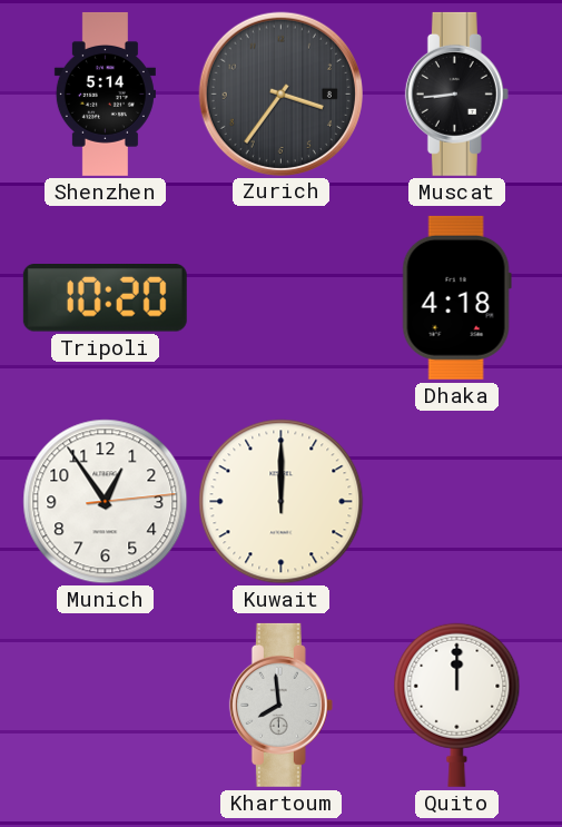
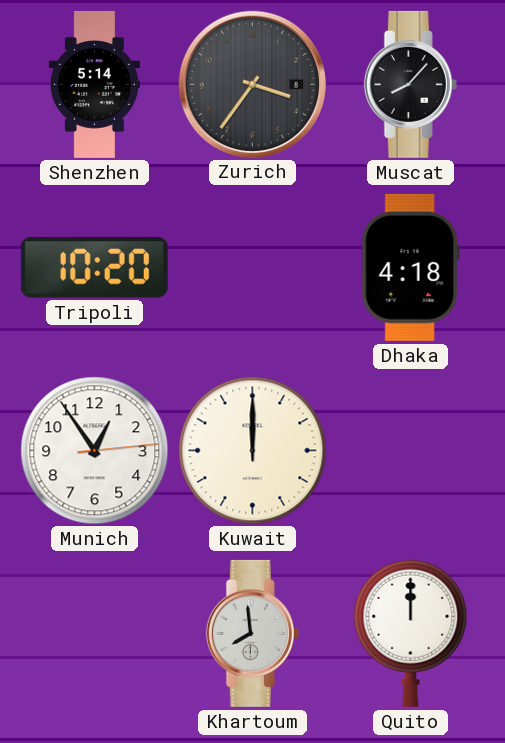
Muscat: 8:44 -> 8:07
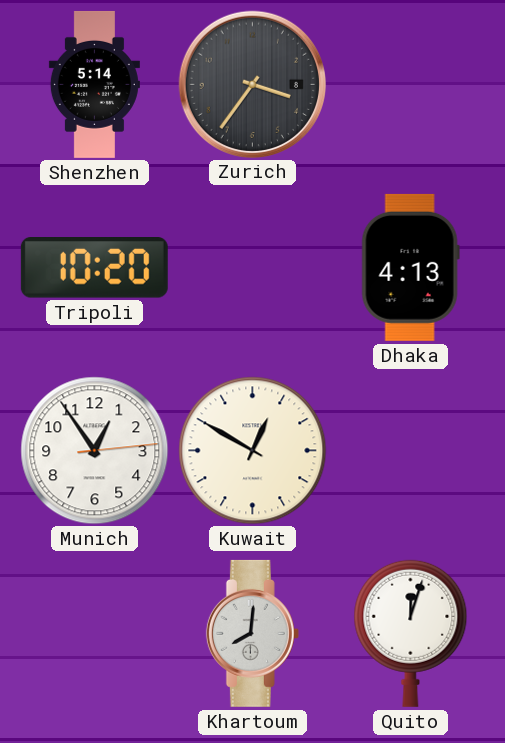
Muscat: 8:07 -> none
Dhaka: 4:18 -> 4:13
Kuwait: 12:00 -> 12:50
Khartoum: 7:59 -> 8:01
Quito: 12:00 -> 12:03
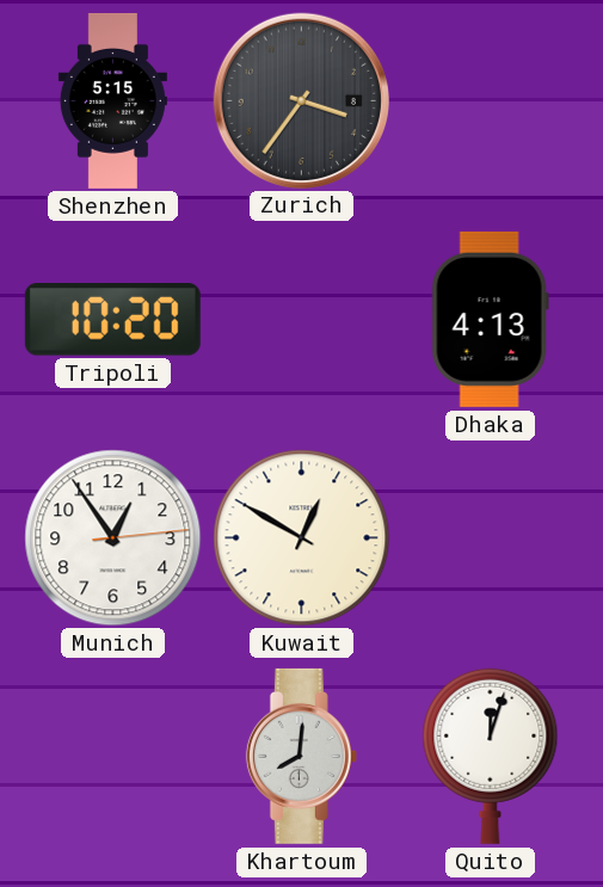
Shenzhen: 5:14 -> 5:15
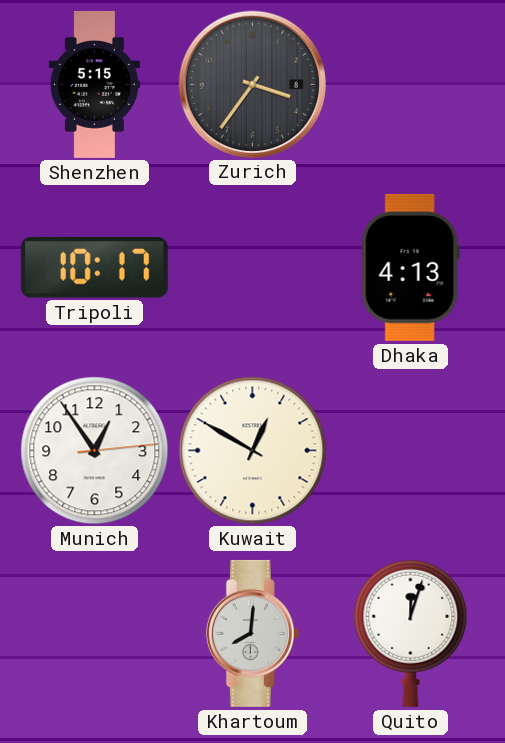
Tripoli: 10:20 -> 10:17
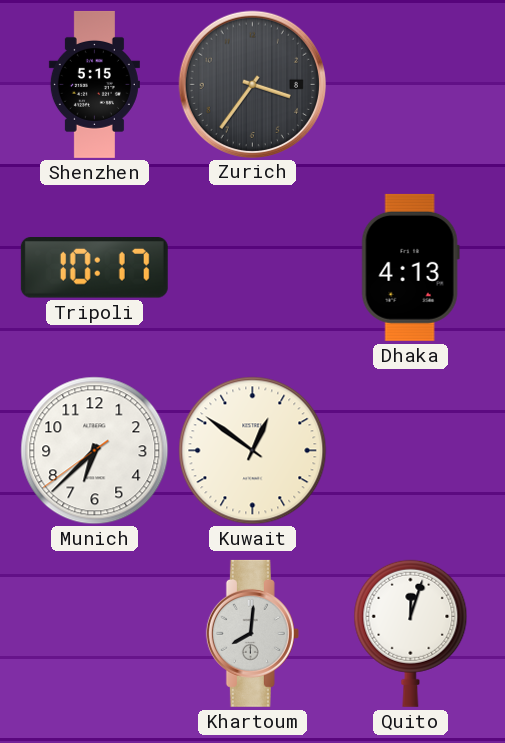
Munich: 12:54 -> 6:37
Kuwait: 12:50 -> 12:51
